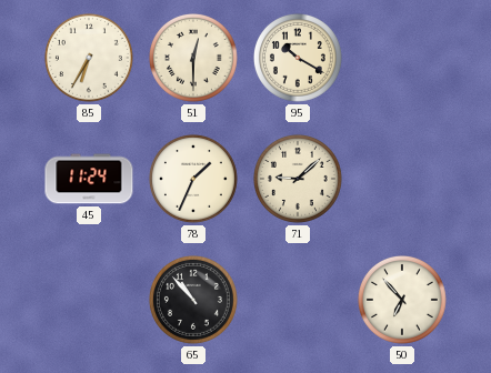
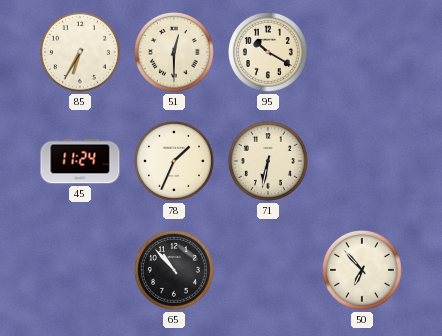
71: 9:08 -> 6:32
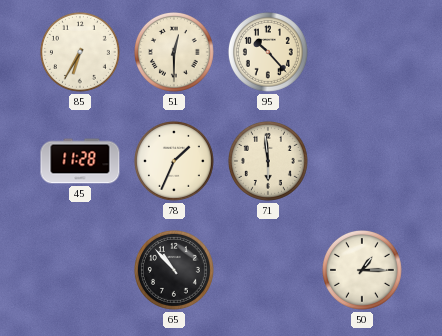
95: 10:20 -> 10:23
45: 11:24 -> 11:28
71: 6:32 -> 5:59
50: 6:53 -> 1:15
